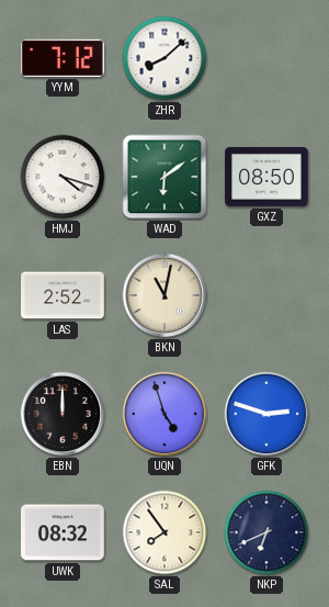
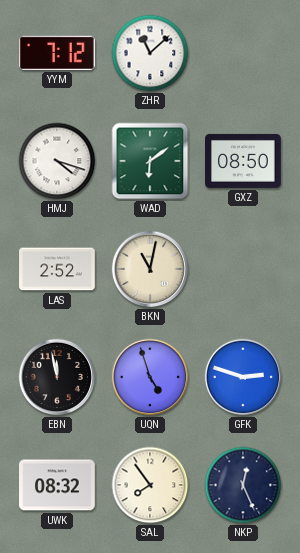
ZHR: 8:08 -> 11:08
EBN: 12:00 -> 11:58
NKP: 6:41 -> 12:26
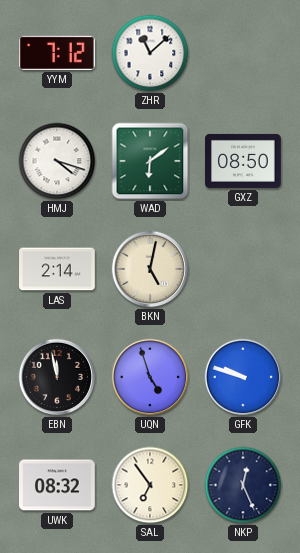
LAS: 2:52 -> 2:14
BKN: 11:02 -> 5:02
GFK: 2:48 -> 9:48
SAL: 7:54 -> 6:54
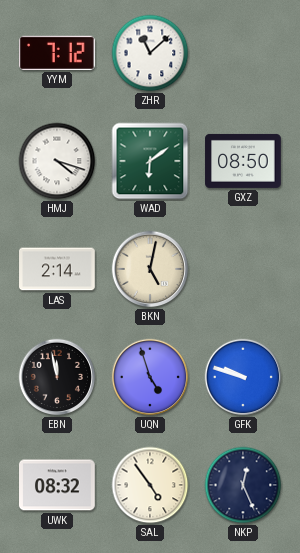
SAL: 6:54 -> 4:54
